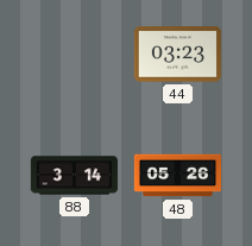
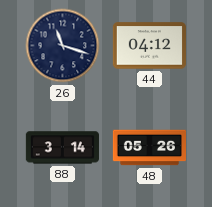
26: none -> 11:18
44: 03:23 -> 04:12
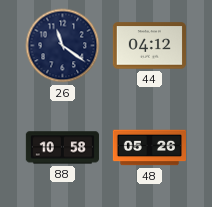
26: 11:18 -> 11:21
88: 3:14 -> 10:58
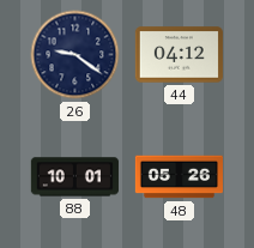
26: 11:21 -> 9:21
88: 10:58 -> 10:01
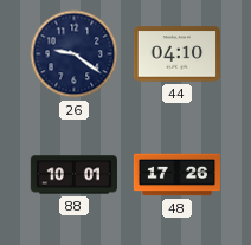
44: 04:12 -> 04:10
48: 05:26 -> 17:26
